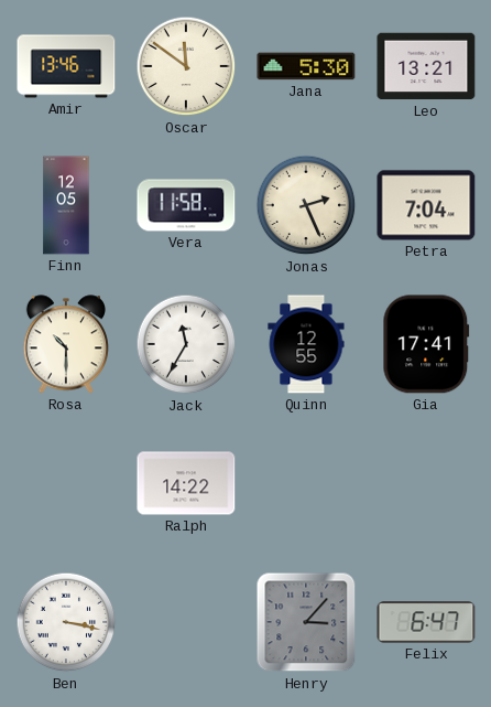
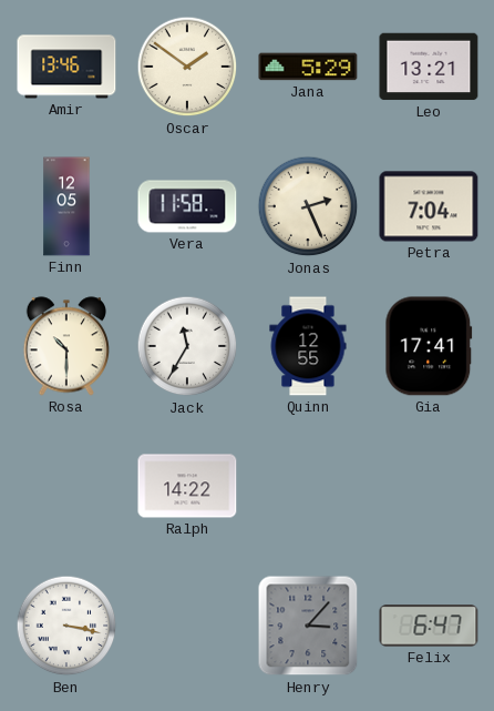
Oscar: 11:51 -> 1:51
Jana: 5:30 -> 5:29
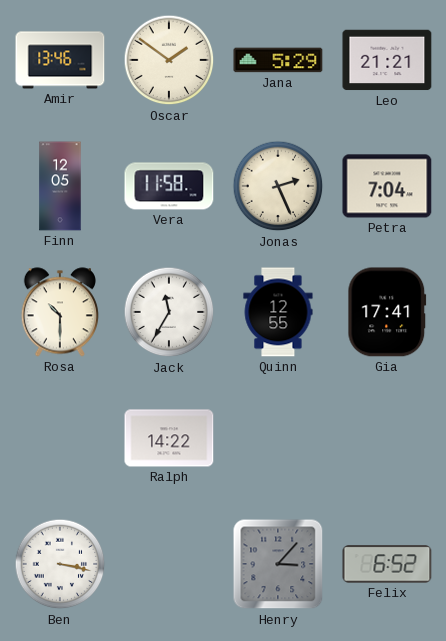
Leo: 13:21 -> 21:21
Felix: 6:47 -> 6:52
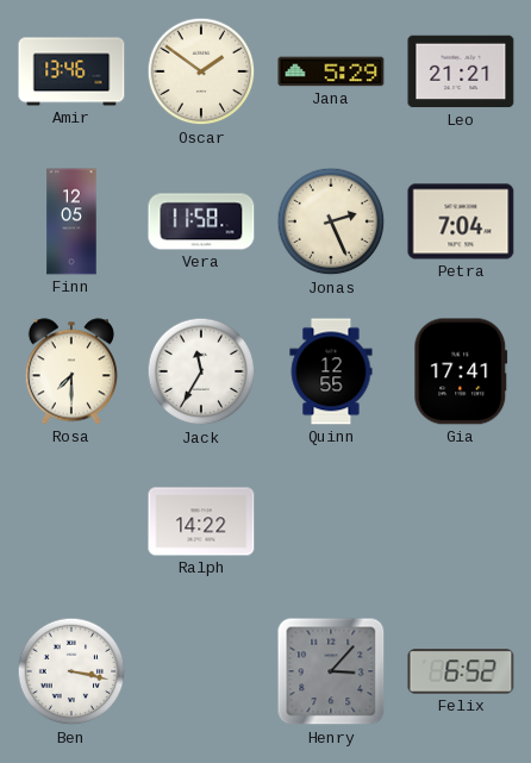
Rosa: 10:30 -> 7:30
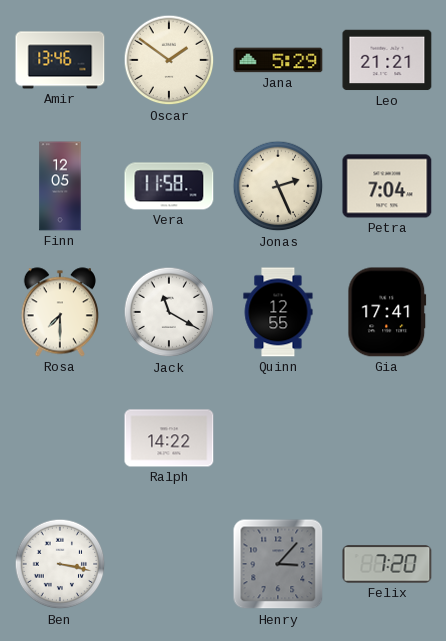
Jack: 11:35 -> 11:20
Felix: 6:52 -> 7:20
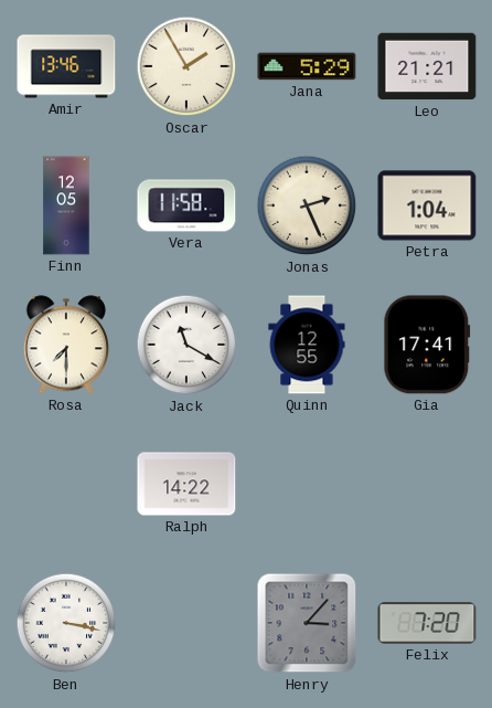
Oscar: 1:51 -> 1:55
Petra: 7:04 -> 1:04
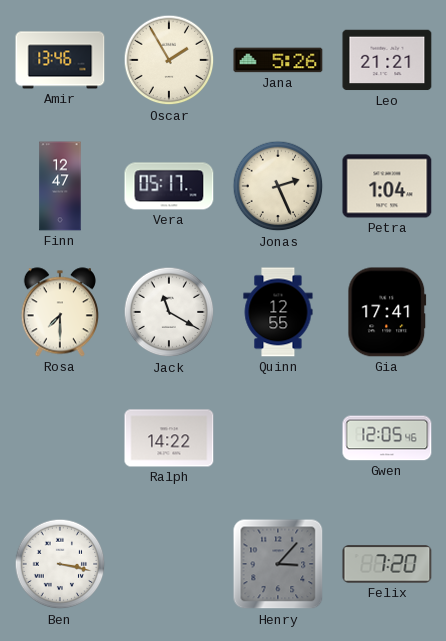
Jana: 5:29 -> 5:26
Finn: 12:05 -> 12:47
Vera: 11:58 -> 05:17
Gwen: none -> 12:05
